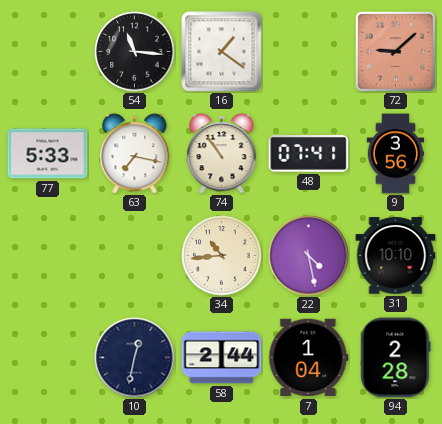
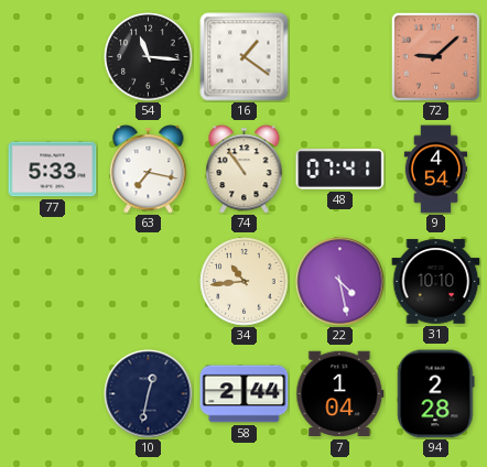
9: 3:56 -> 4:54
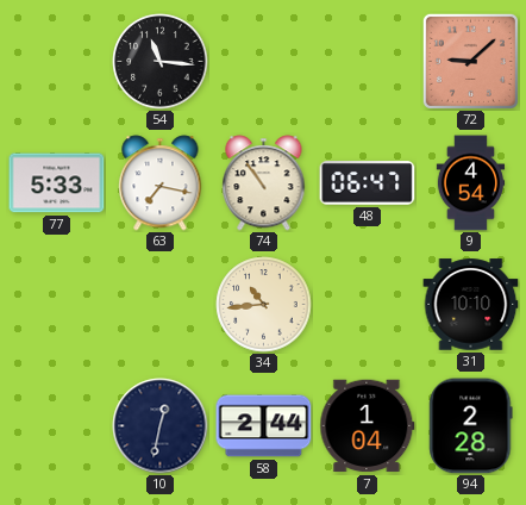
16: 1:21 -> none
48: 07:41 -> 06:47
22: 4:28 -> none
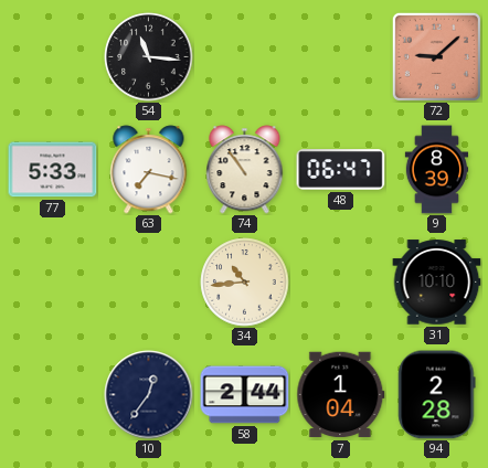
9: 4:54 -> 8:39
10: 12:32 -> 12:36
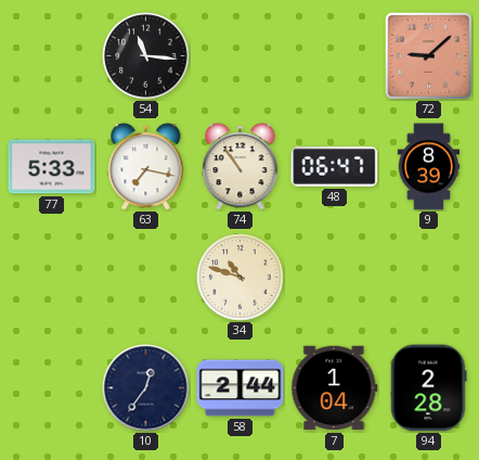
34: 10:44 -> 10:48
31: 10:10 -> none
